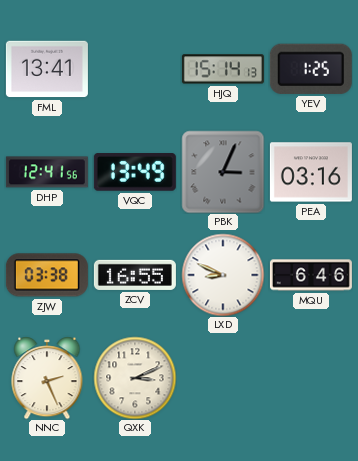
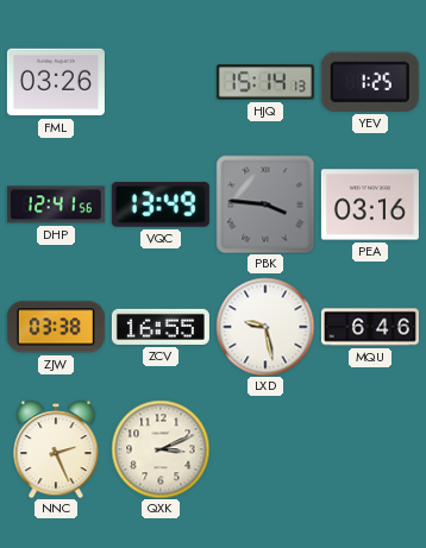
FML: 13:41 -> 03:26
PBK: 3:04 -> 3:46
LXD: 8:49 -> 9:28
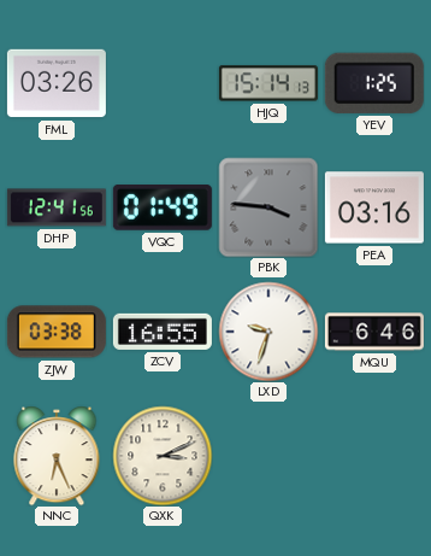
VQC: 13:49 -> 01:49
LXD: 9:28 -> 9:33
NNC: 2:26 -> 6:26
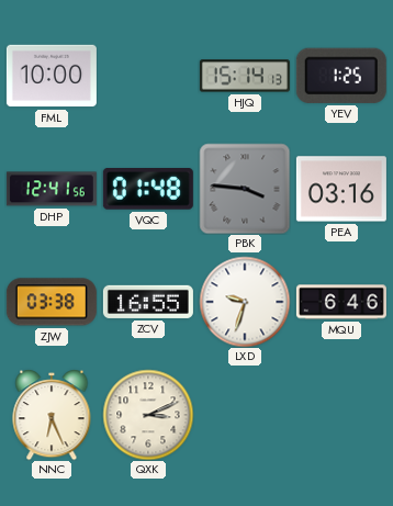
FML: 03:26 -> 10:00
VQC: 01:49 -> 01:48
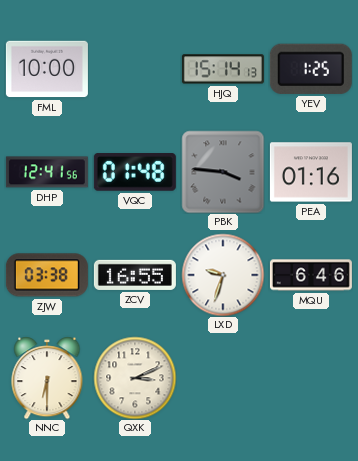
PEA: 03:16 -> 01:16
NNC: 6:26 -> 6:30
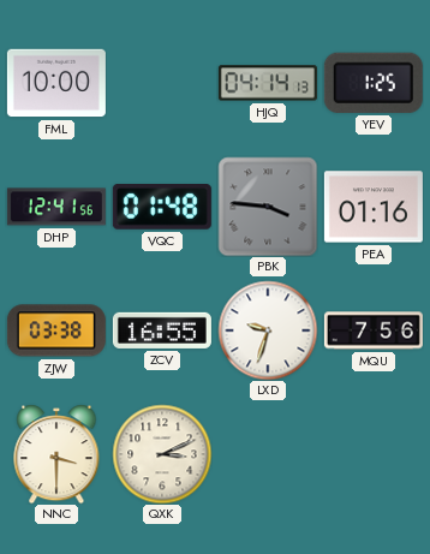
HJQ: 15:14 -> 04:14
MQU: 6:46 -> 7:56
NNC: 6:30 -> 3:30
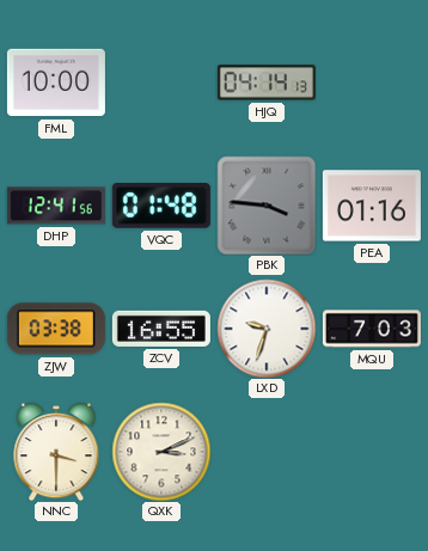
YEV: 1:25 -> none
MQU: 7:56 -> 7:03
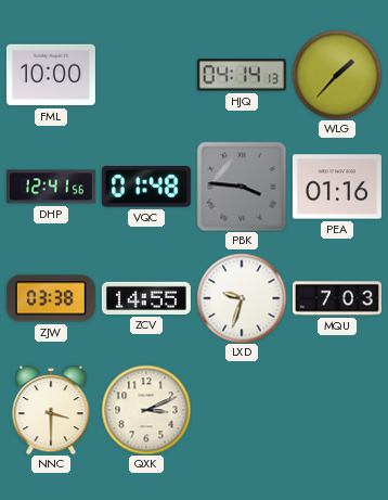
WLG: none -> 1:37
ZCV: 16:55 -> 14:55
